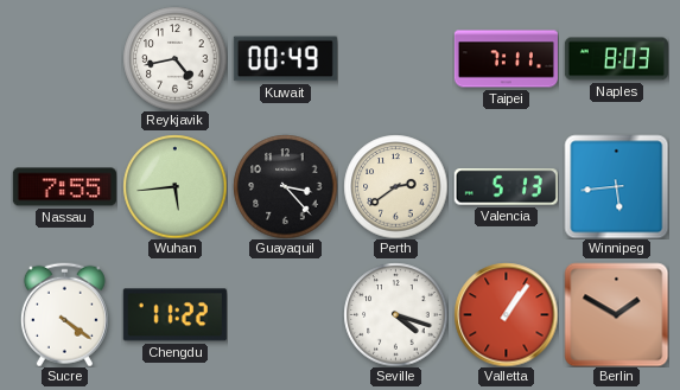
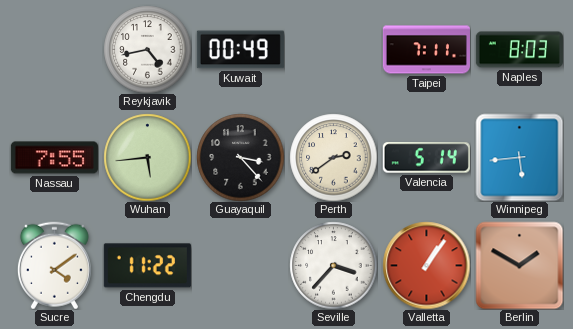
Valencia: 5:13 -> 5:14
Sucre: 4:21 -> 4:09
Seville: 4:18 -> 3:37
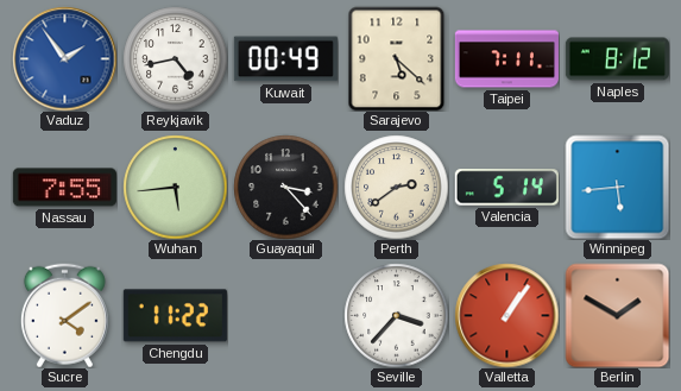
Vaduz: none -> 1:54
Sarajevo: none -> 5:22
Naples: 8:03 -> 8:12
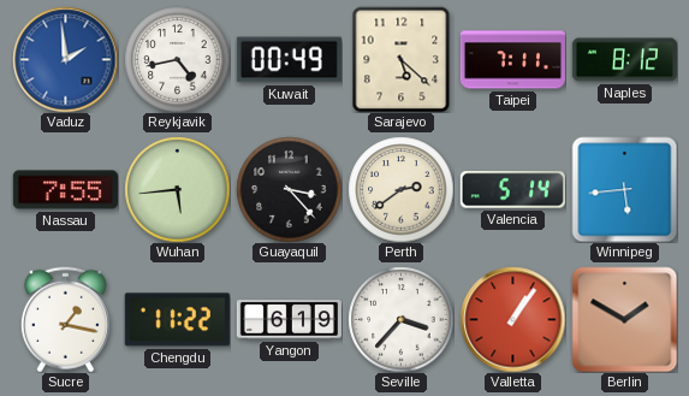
Vaduz: 1:54 -> 1:59
Sucre: 4:09 -> 1:17
Yangon: none -> 6:19
